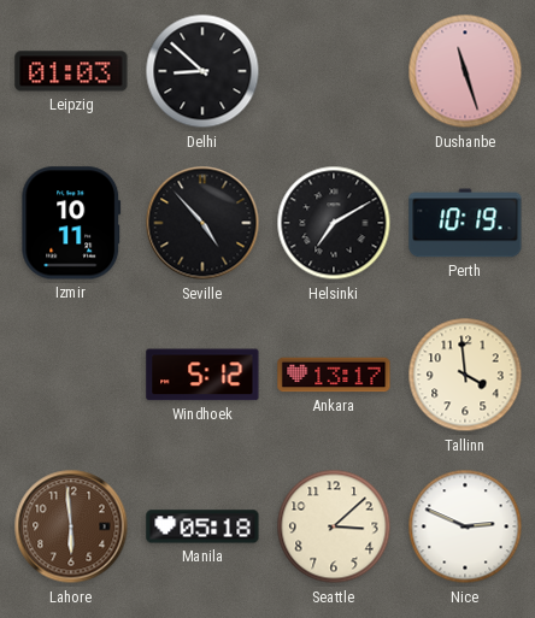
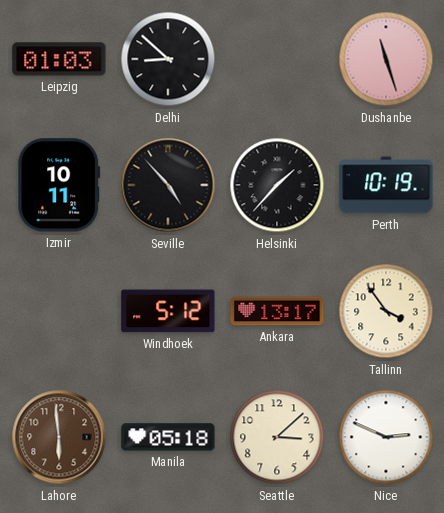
Helsinki: 7:10 -> 1:37
Tallinn: 3:59 -> 3:54
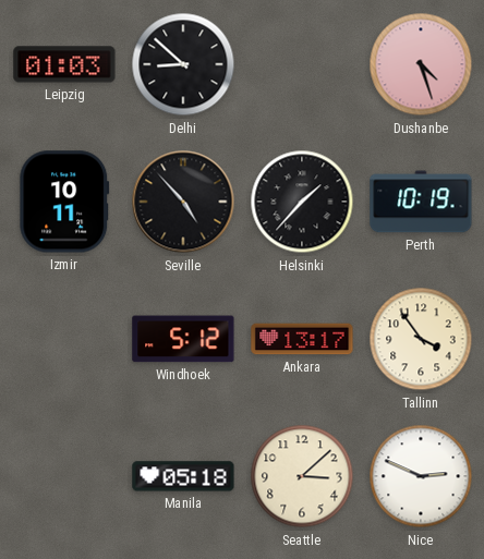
Dushanbe: 11:27 -> 4:27
Lahore: 5:59 -> none
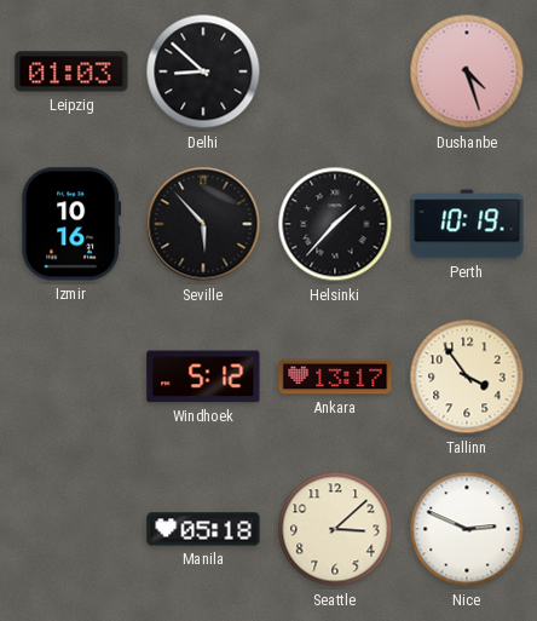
Izmir: 10:11 -> 10:16
Seville: 4:53 -> 5:53
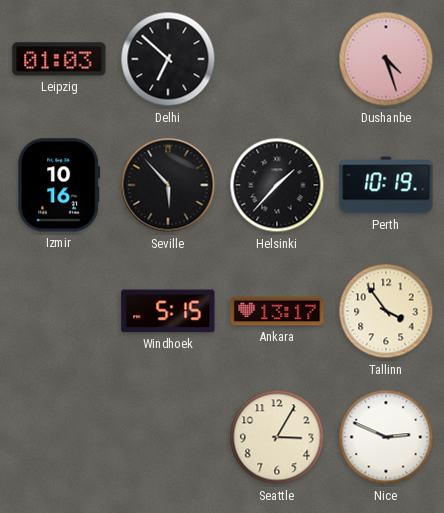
Delhi: 8:52 -> 6:52
Windhoek: 5:12 -> 5:15
Manila: 05:18 -> none
Seattle: 3:08 -> 3:05
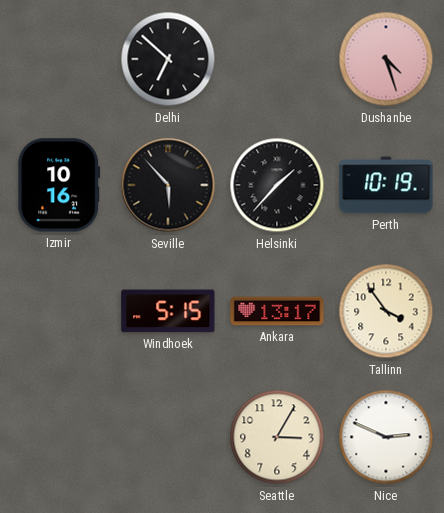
Leipzig: 01:03 -> none
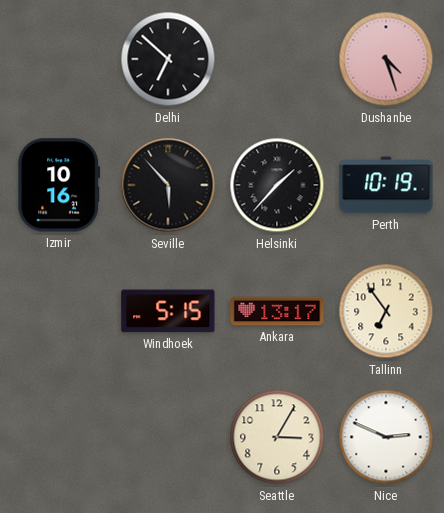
Tallinn: 3:54 -> 6:54
